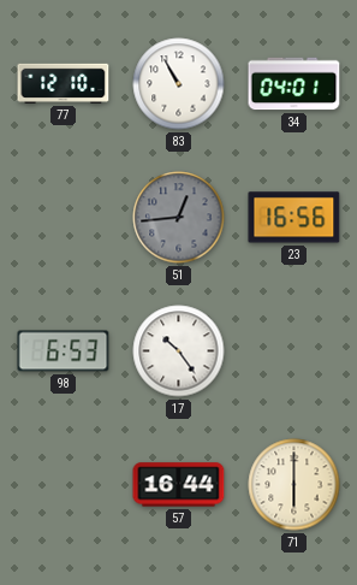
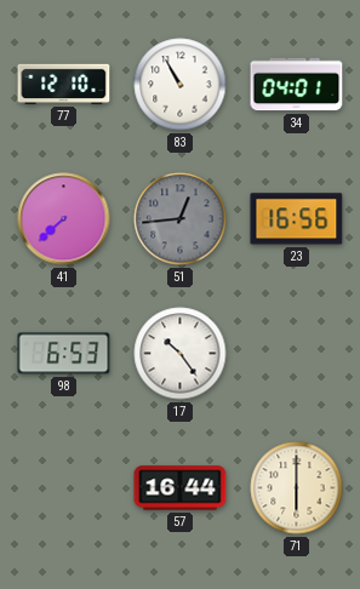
41: none -> 7:38
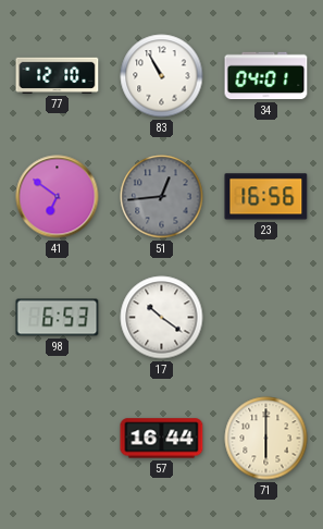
41: 7:38 -> 6:51
17: 10:24 -> 10:21
